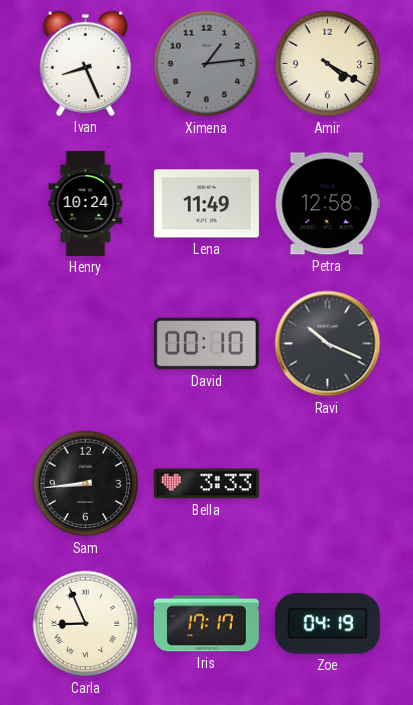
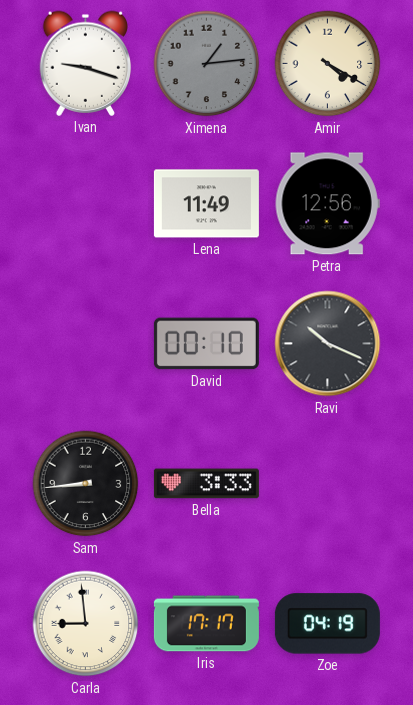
Ivan: 8:26 -> 9:18
Henry: 10:24 -> none
Petra: 12:58 -> 12:56
Carla: 8:56 -> 8:59
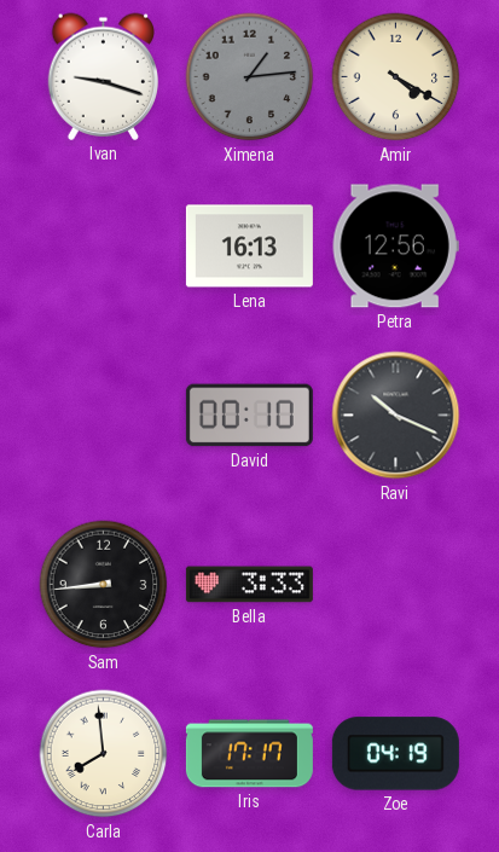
Lena: 11:49 -> 16:13
Carla: 8:59 -> 7:59
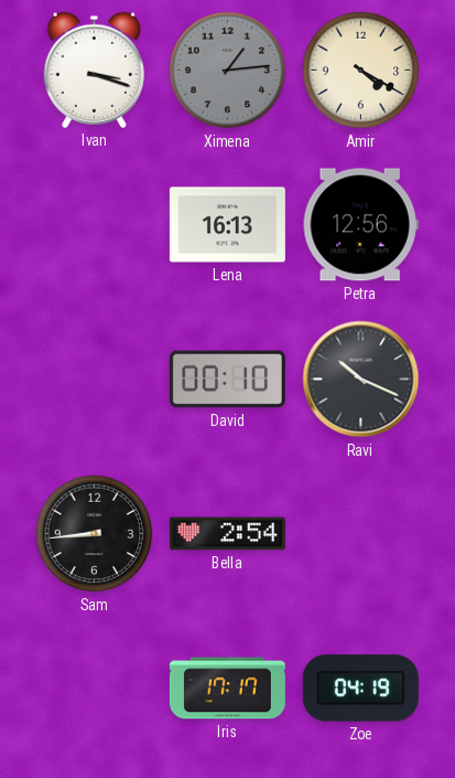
Ivan: 9:18 -> 3:18
Bella: 3:33 -> 2:54
Carla: 7:59 -> none
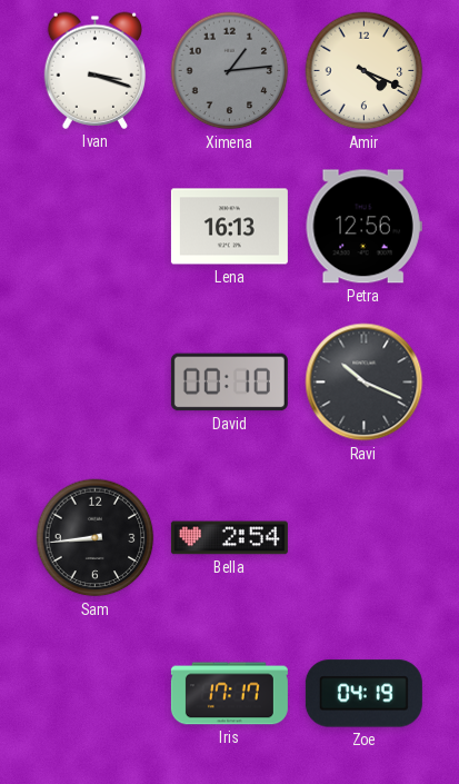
Amir: 4:20 -> 4:19
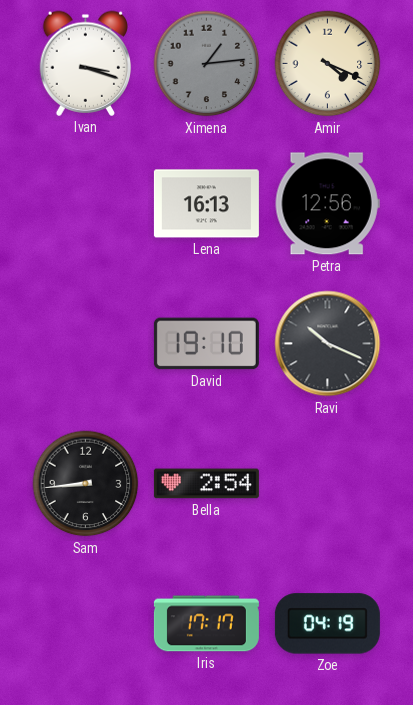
David: 00:10 -> 19:10
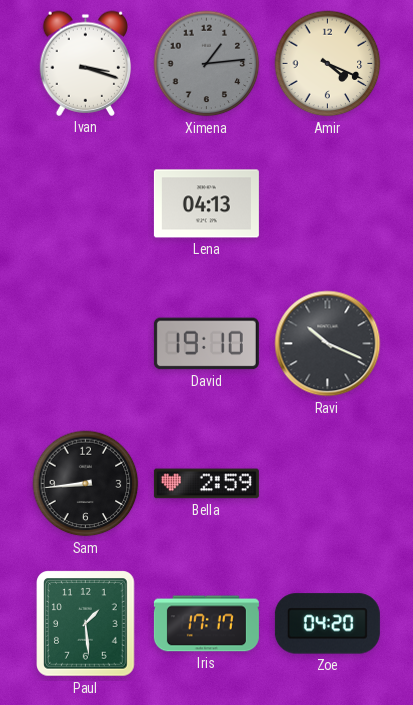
Lena: 16:13 -> 04:13
Petra: 12:56 -> none
Bella: 2:54 -> 2:59
Paul: none -> 1:29
Zoe: 04:19 -> 04:20
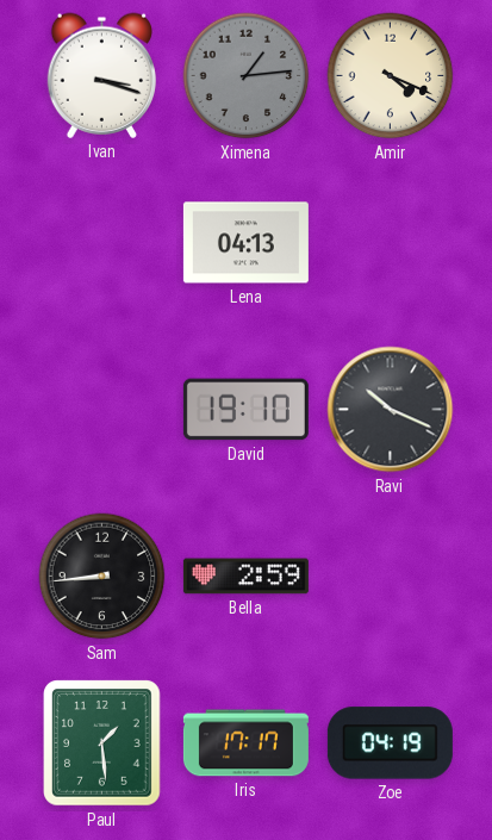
Zoe: 04:20 -> 04:19
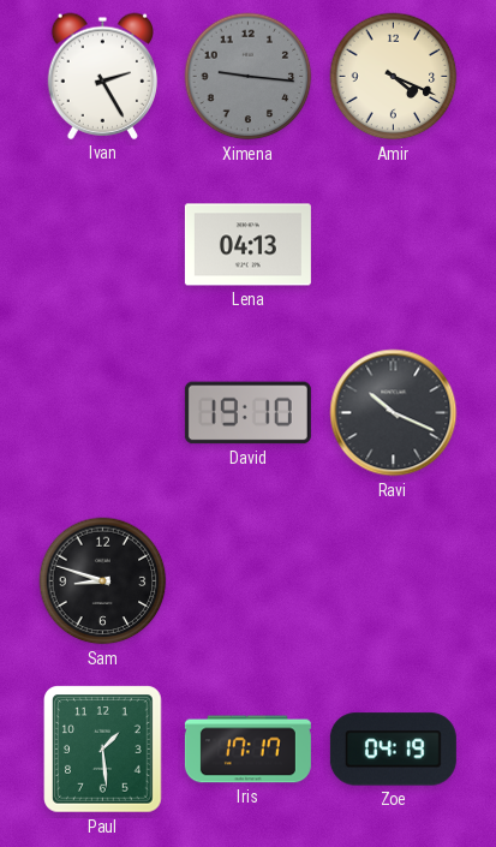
Ivan: 3:18 -> 2:25
Ximena: 1:14 -> 9:16
Sam: 8:44 -> 8:48
Bella: 2:59 -> none
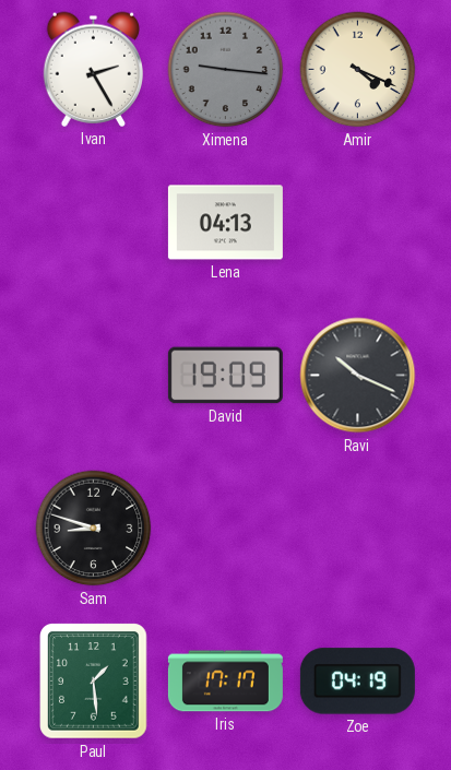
David: 19:10 -> 19:09
